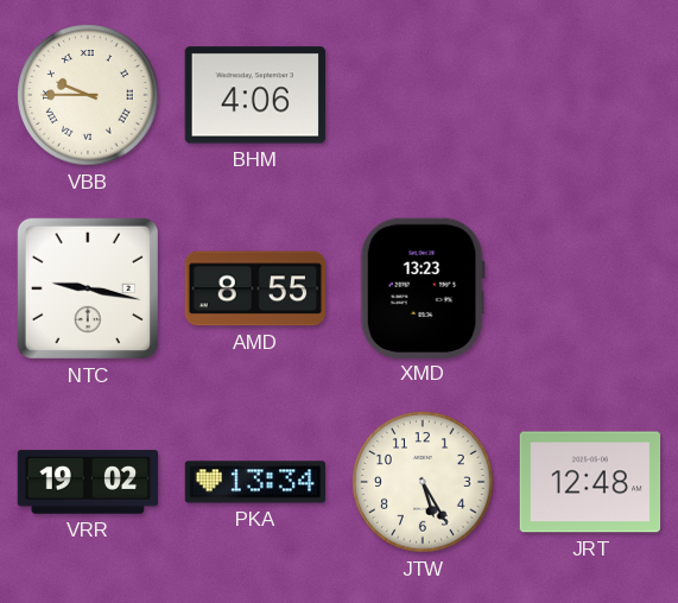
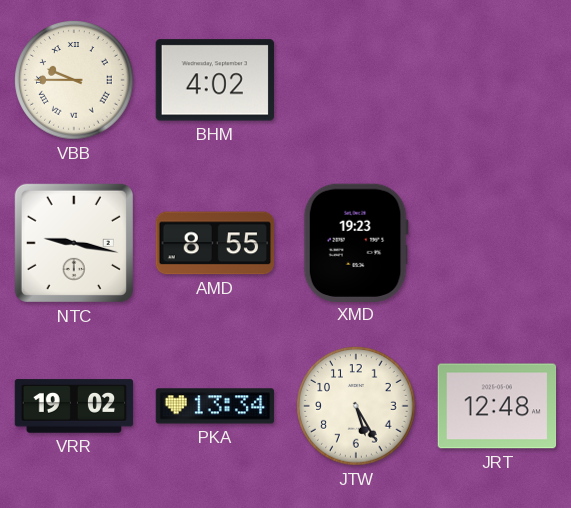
BHM: 4:06 -> 4:02
XMD: 13:23 -> 19:23
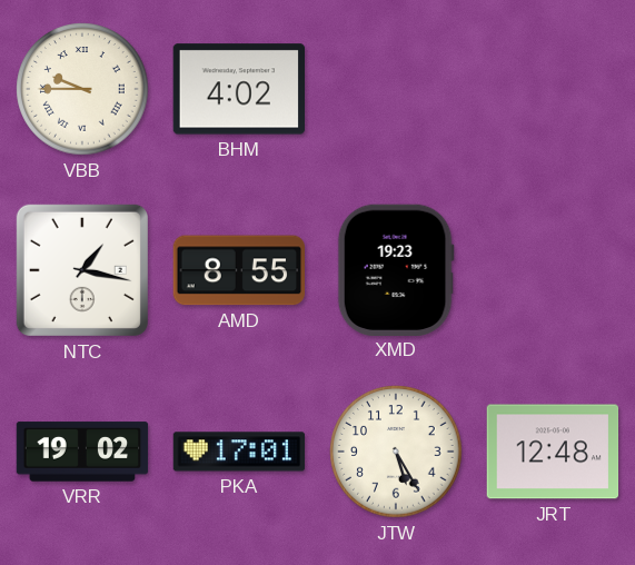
NTC: 9:17 -> 1:17
PKA: 13:34 -> 17:01
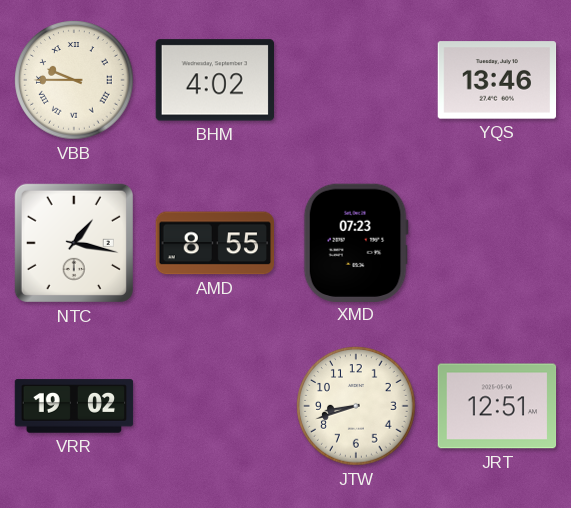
YQS: none -> 13:46
XMD: 19:23 -> 07:23
PKA: 17:01 -> none
JTW: 5:25 -> 8:42
JRT: 12:48 -> 12:51
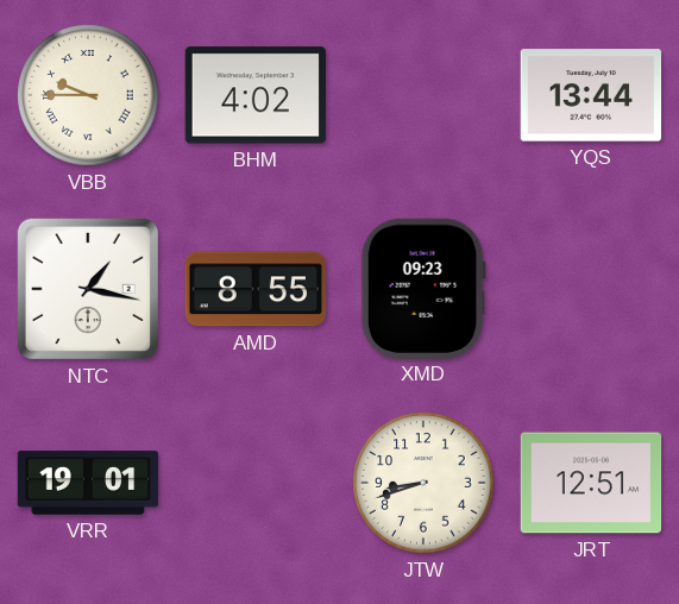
YQS: 13:46 -> 13:44
XMD: 07:23 -> 09:23
VRR: 19:02 -> 19:01
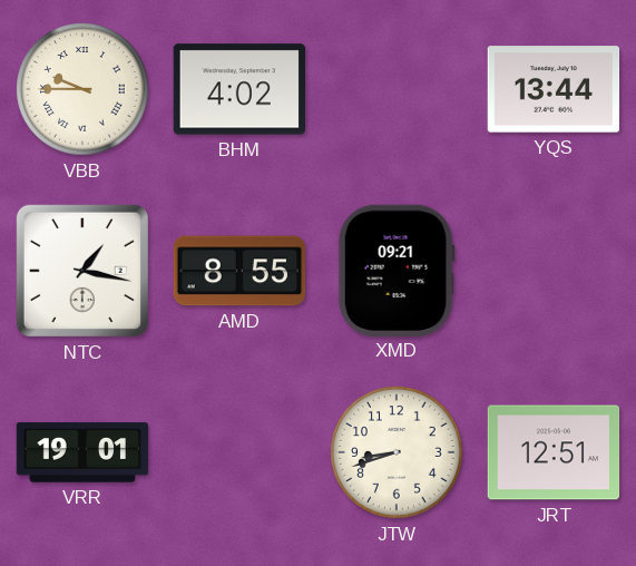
XMD: 09:23 -> 09:21
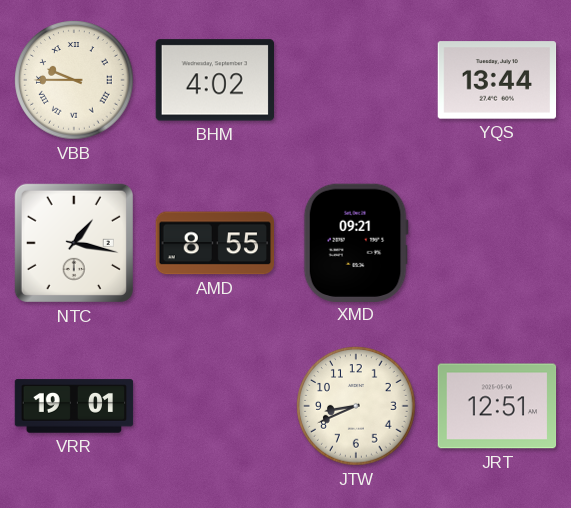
JTW: 8:42 -> 8:41
